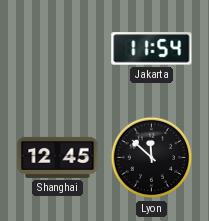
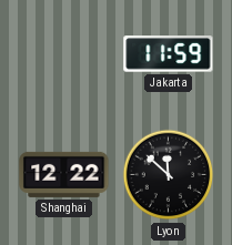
Jakarta: 11:54 -> 11:59
Shanghai: 12:45 -> 12:22
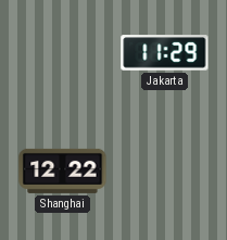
Jakarta: 11:59 -> 11:29
Lyon: 11:52 -> none
